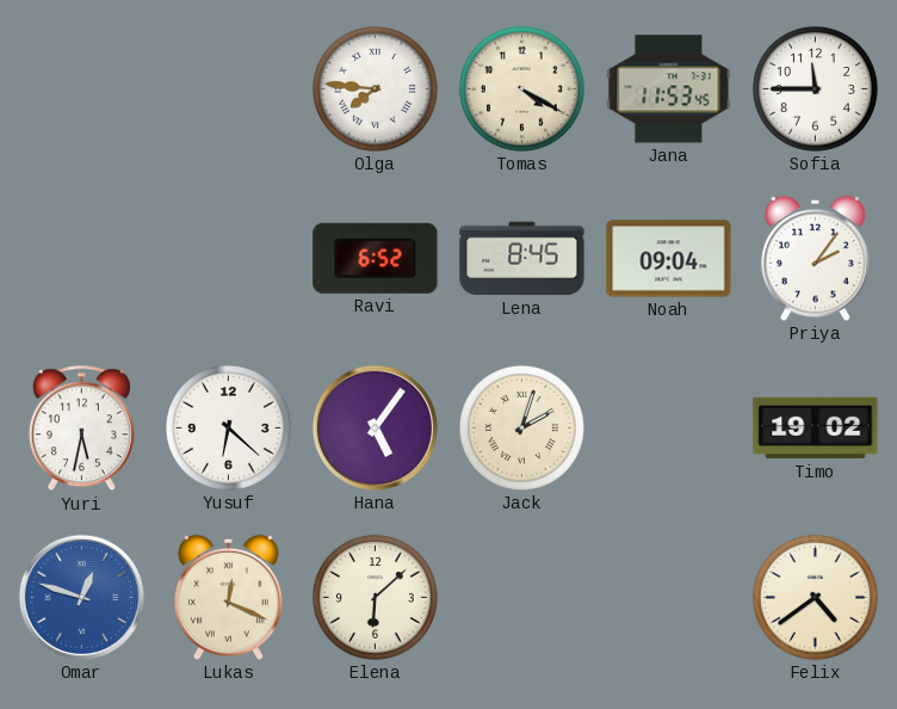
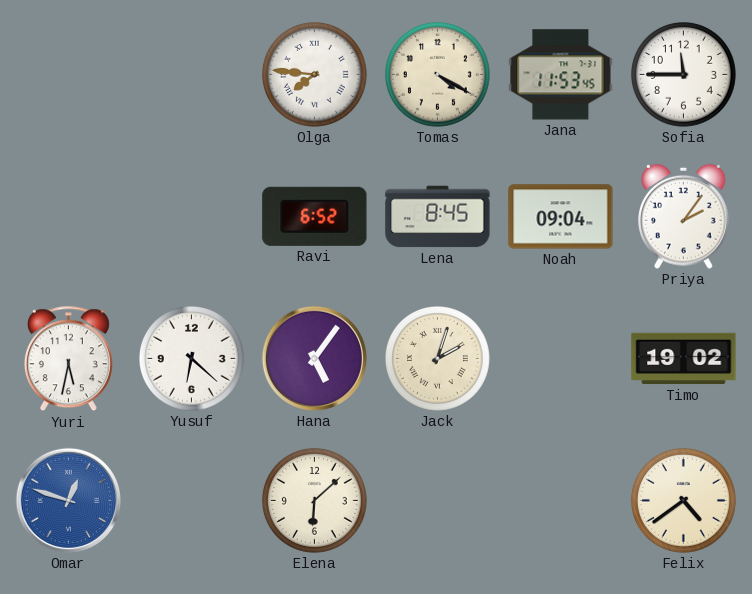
Lukas: 12:19 -> none
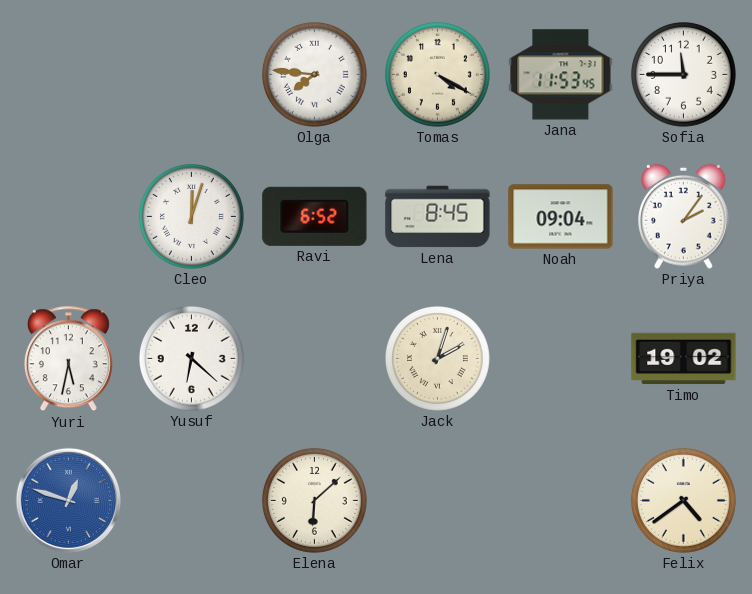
Cleo: none -> 12:03
Hana: 5:06 -> none
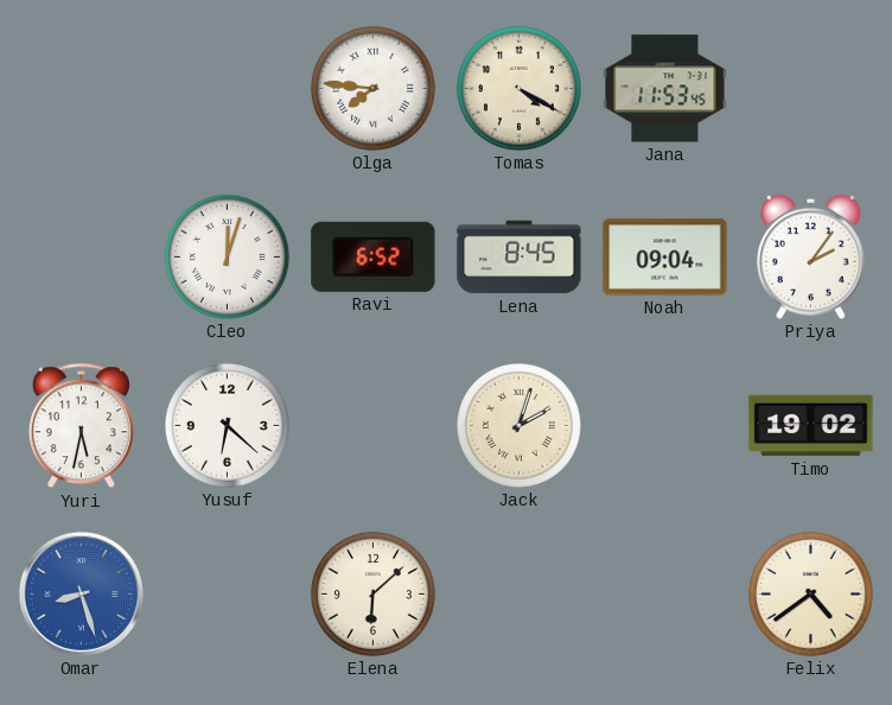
Sofia: 11:45 -> none
Omar: 12:48 -> 8:27
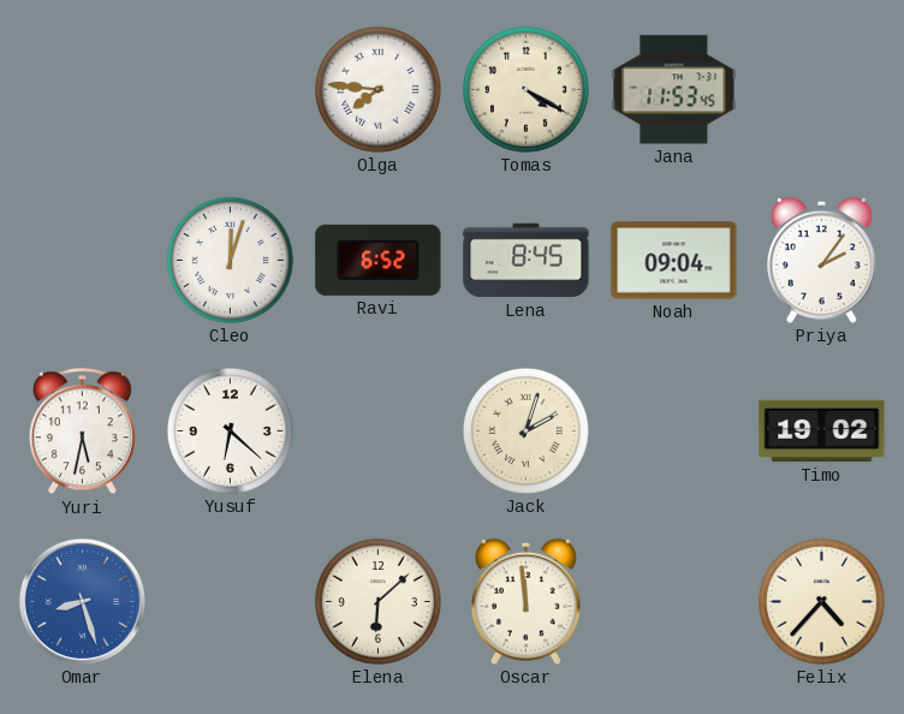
Oscar: none -> 11:59
Felix: 4:39 -> 4:37
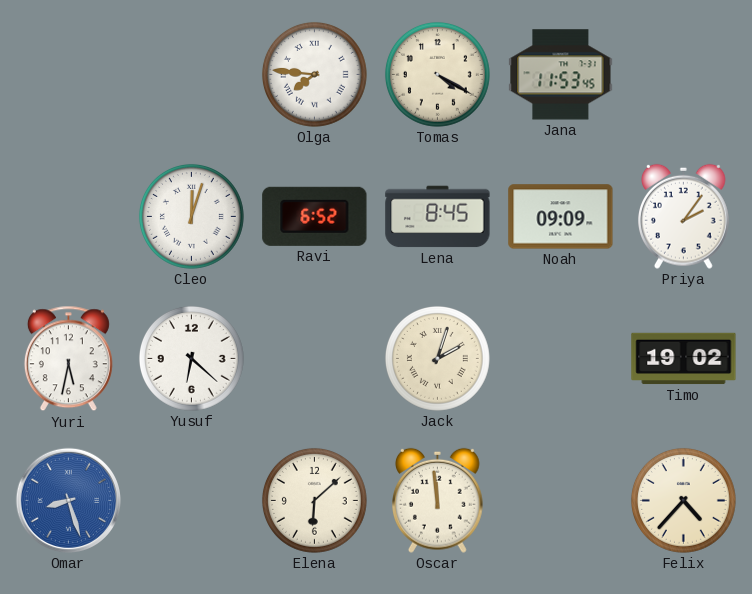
Noah: 09:04 -> 09:09
